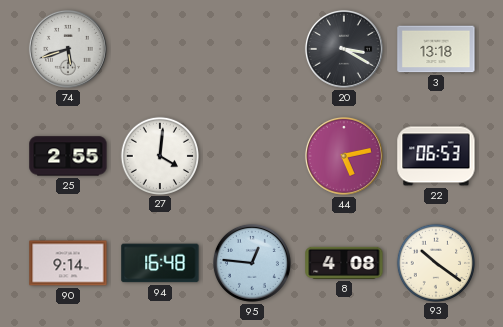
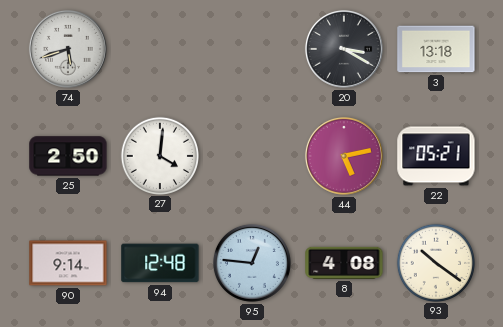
25: 2:55 -> 2:50
22: 06:53 -> 05:21
94: 16:48 -> 12:48
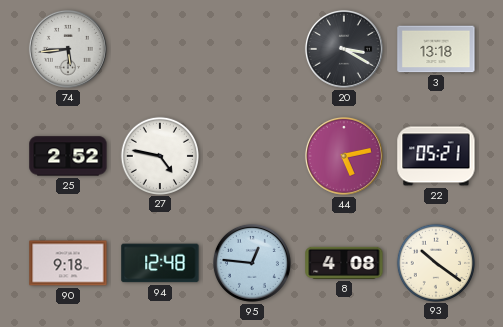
74: 5:42 -> 5:44
25: 2:50 -> 2:52
27: 4:01 -> 4:47
90: 9:14 -> 9:18
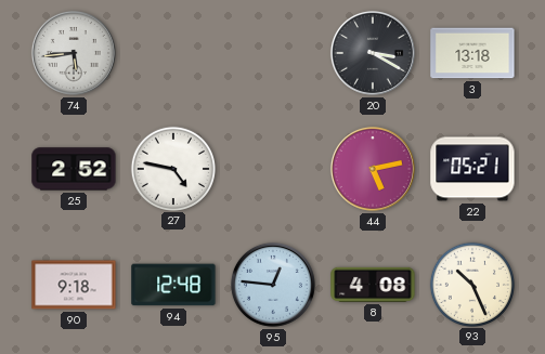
93: 10:21 -> 10:26
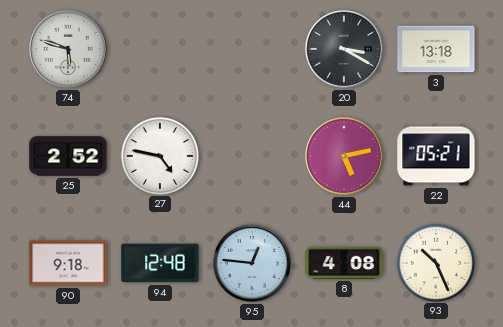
74: 5:44 -> 5:48
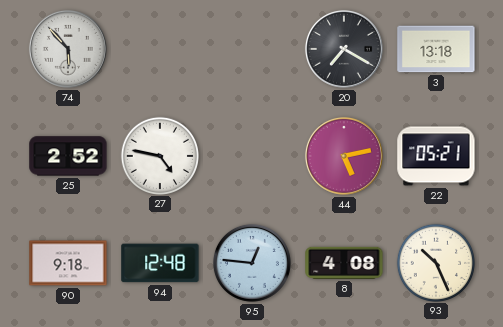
74: 5:48 -> 5:53
20: 3:20 -> 7:20
